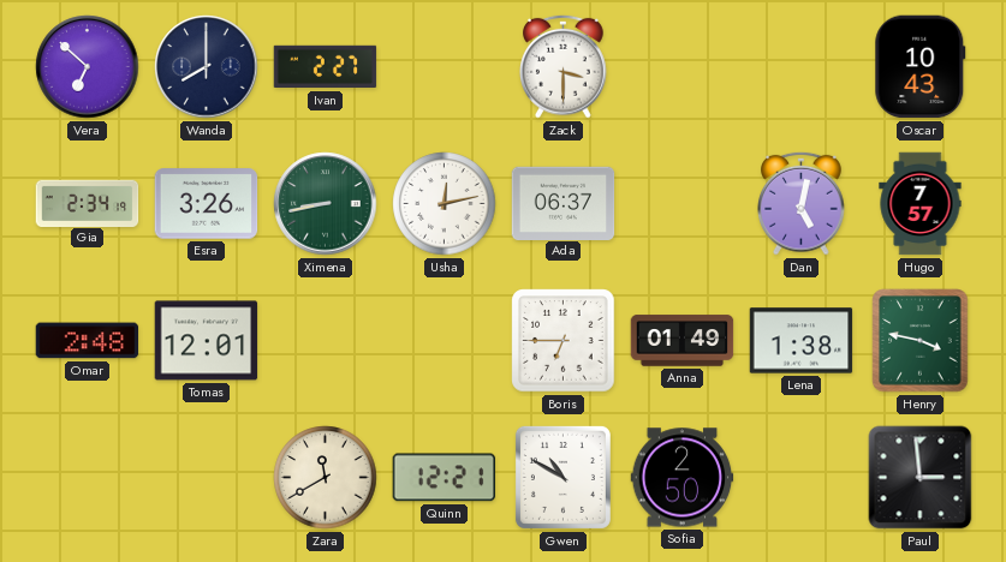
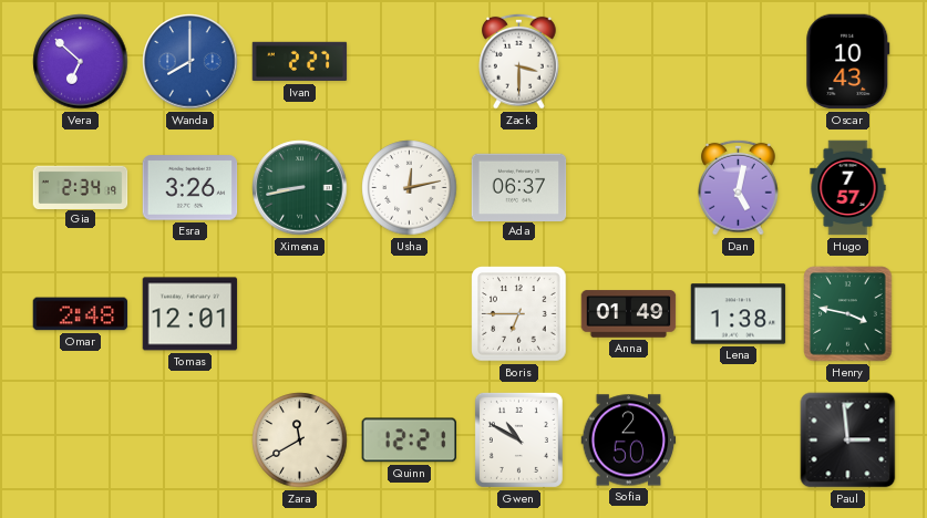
Wanda dial: navy -> blue
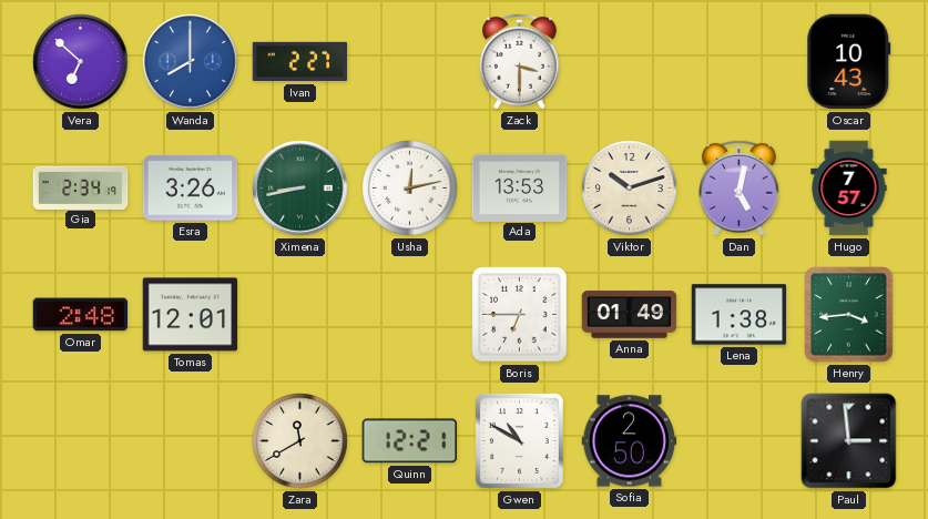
Ada: 06:37 -> 13:53
Viktor: none -> 10:12
Henry: 3:47 -> 3:44
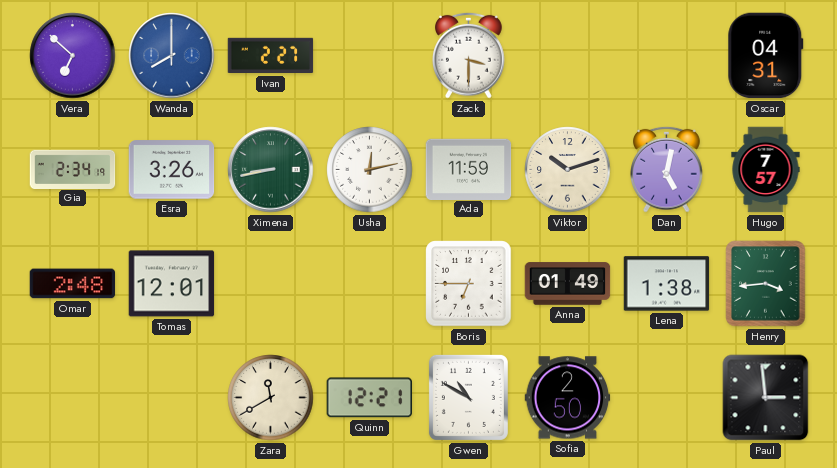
Oscar: 10:43 -> 04:31
Ada: 13:53 -> 11:59
